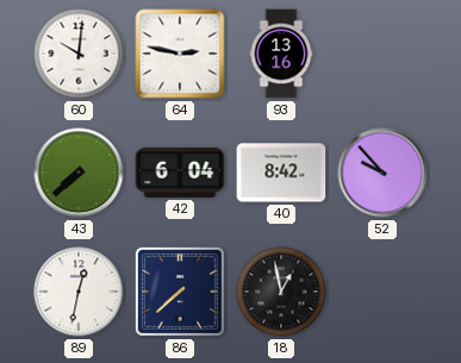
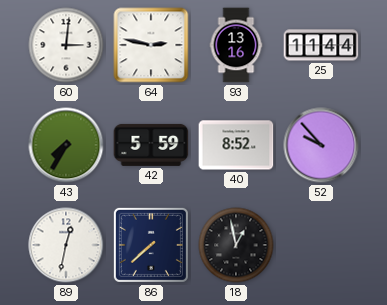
60: 10:01 -> 3:01
25: none -> 11:44
43: 7:38 -> 7:35
42: 6:04 -> 5:59
40: 8:42 -> 8:52
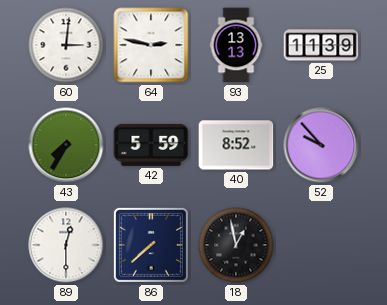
93: 13:16 -> 13:13
25: 11:44 -> 11:39
89: 12:32 -> 12:30
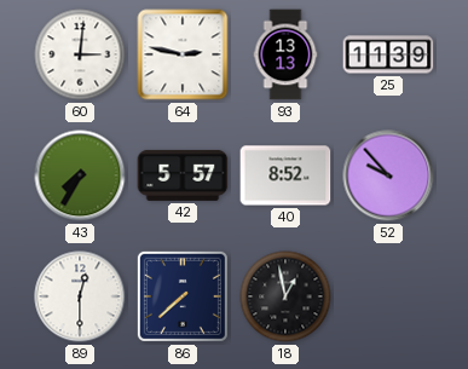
42: 5:59 -> 5:57
